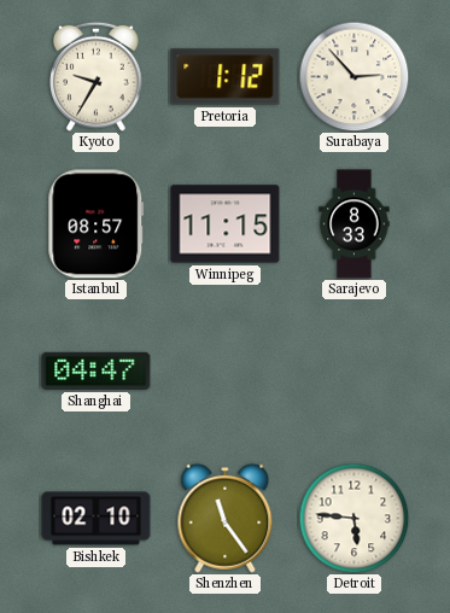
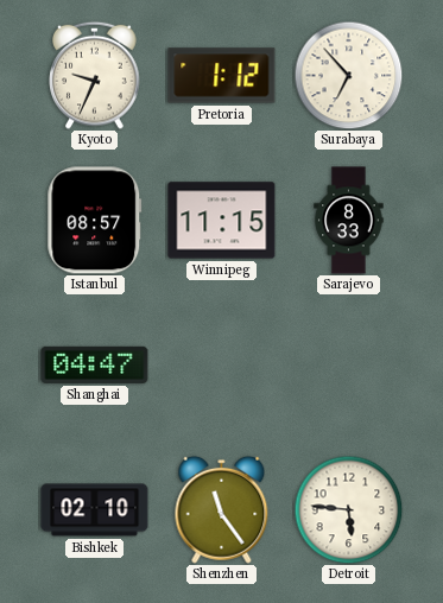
Kyoto: 9:35 -> 9:34
Surabaya: 2:53 -> 6:53
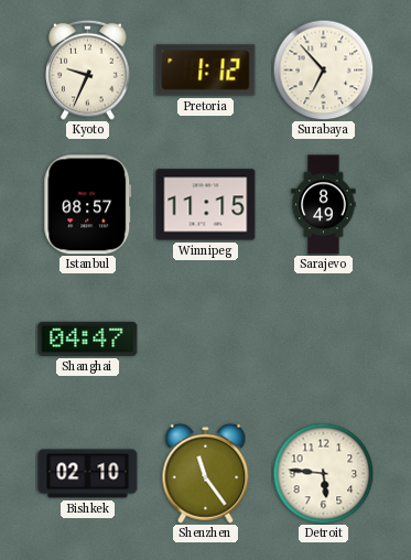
Sarajevo: 8:33 -> 8:49
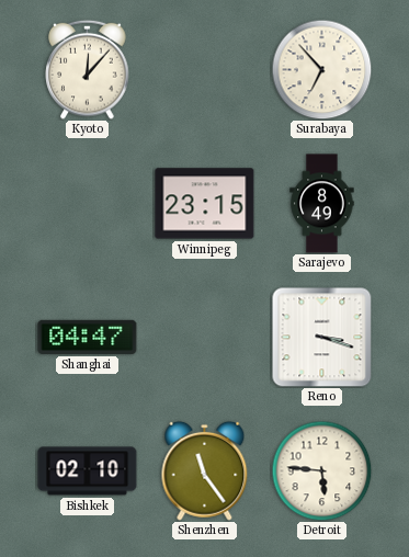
Kyoto: 9:34 -> 12:07
Pretoria: 1:12 -> none
Istanbul: 08:57 -> none
Winnipeg: 11:15 -> 23:15
Reno: none -> 3:18
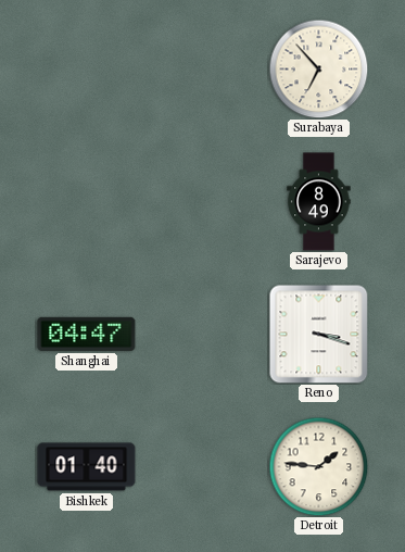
Kyoto: 12:07 -> none
Winnipeg: 23:15 -> none
Bishkek: 02:10 -> 01:40
Shenzhen: 11:24 -> none
Detroit: 5:46 -> 1:46
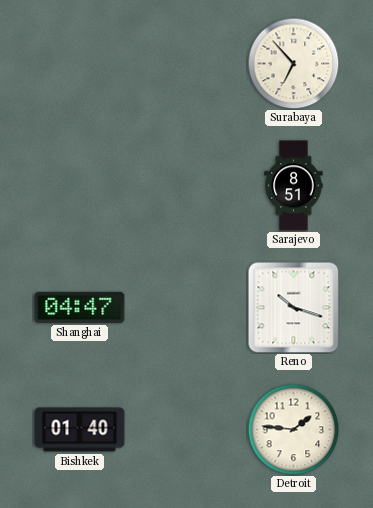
Sarajevo: 8:49 -> 8:51
Reno: 3:18 -> 10:18
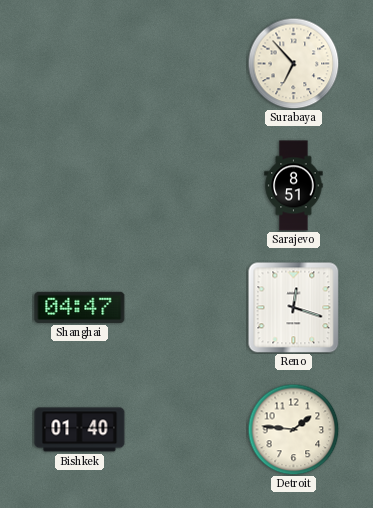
Reno: 10:18 -> 12:18
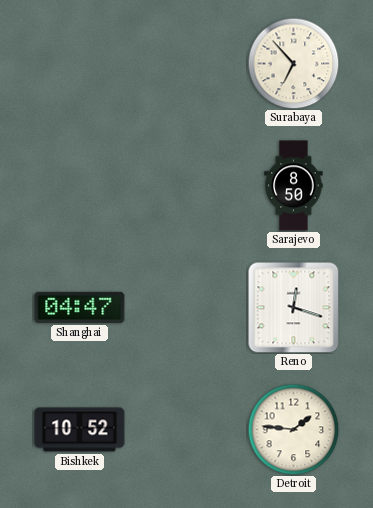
Sarajevo: 8:51 -> 8:50
Bishkek: 01:40 -> 10:52
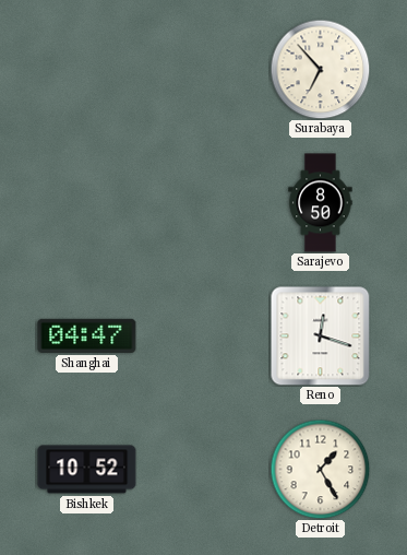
Detroit: 1:46 -> 1:25
